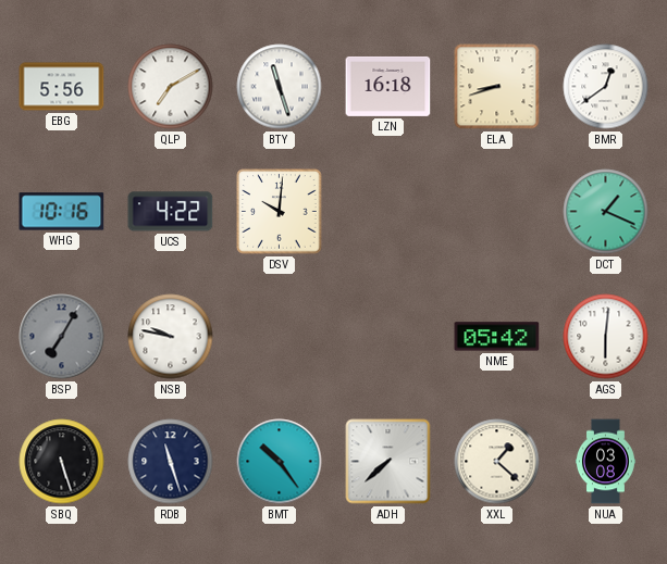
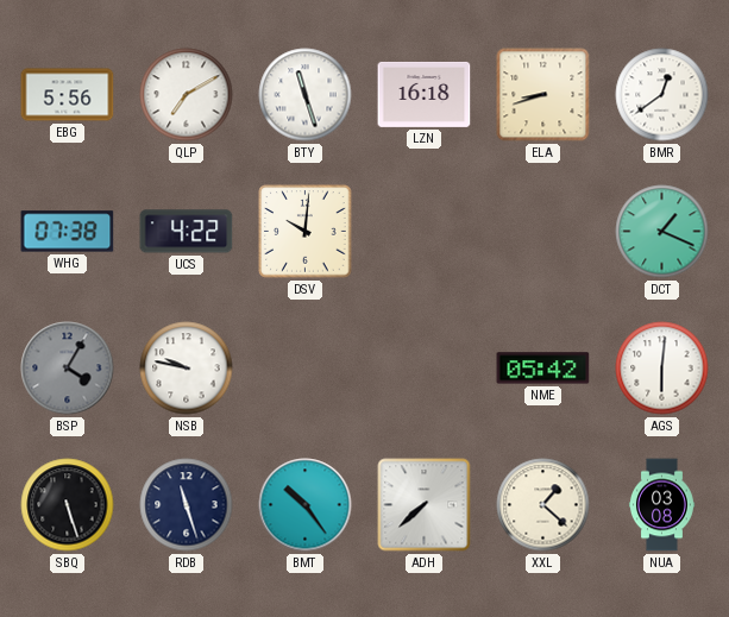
WHG: 10:16 -> 07:38
BSP: 7:05 -> 4:05
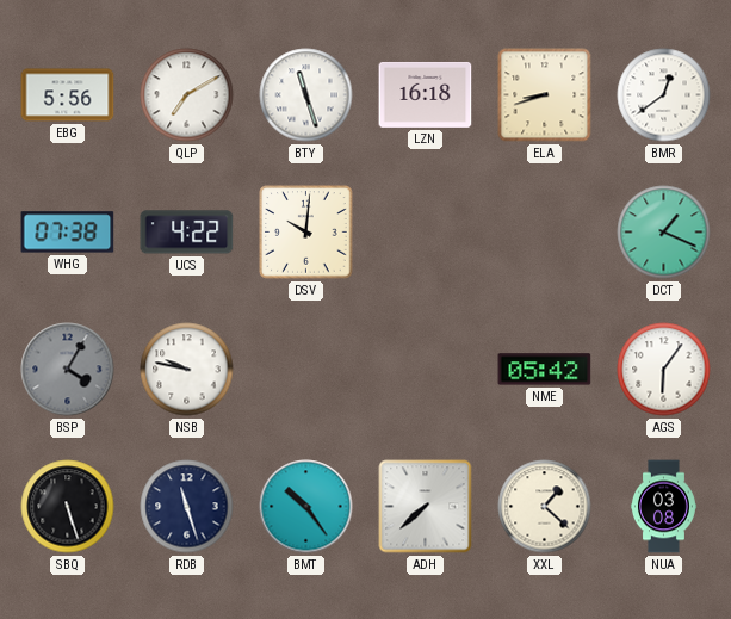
AGS: 6:01 -> 6:06
